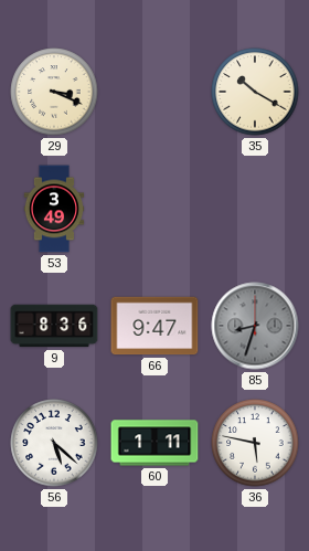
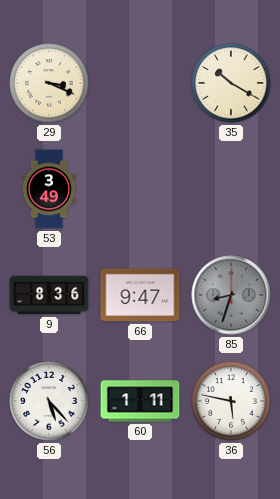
56: 5:22 -> 5:23
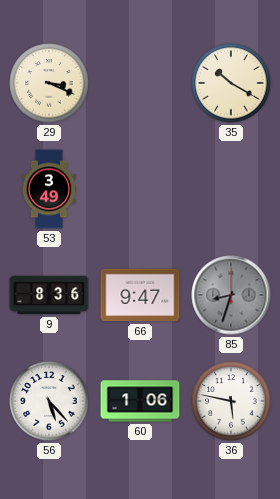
60: 1:11 -> 1:06
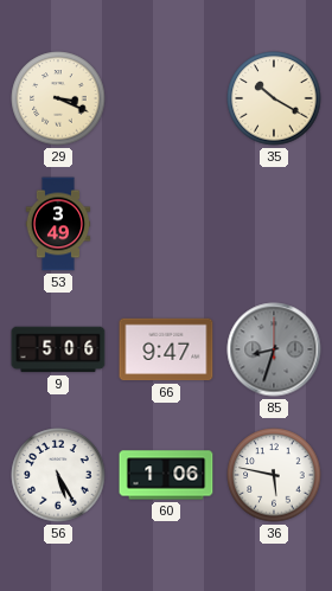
9: 8:36 -> 5:06
56: 5:23 -> 5:25
